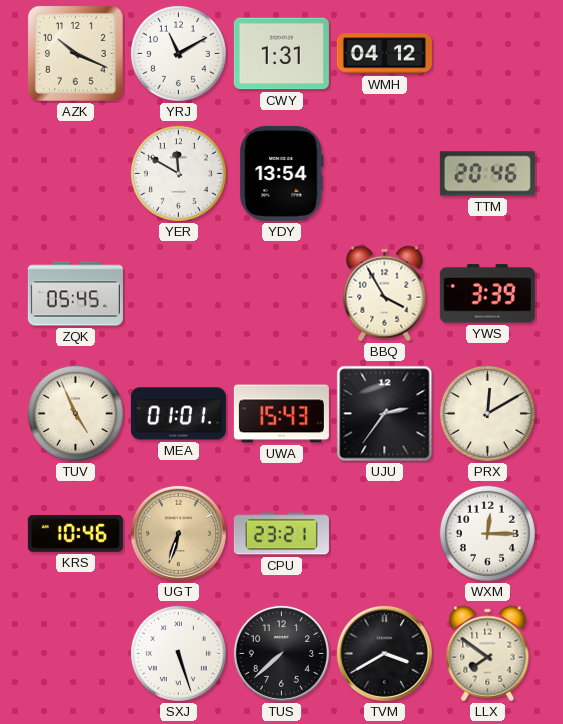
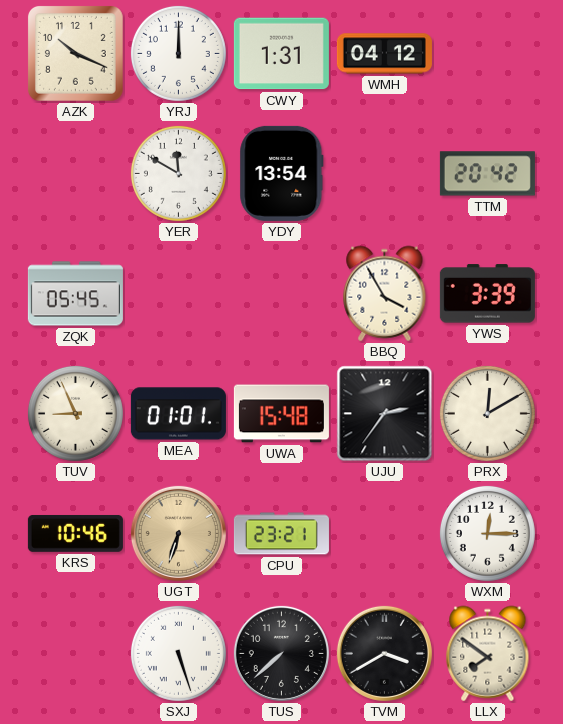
YRJ: 11:10 -> 12:00
TTM: 20:46 -> 20:42
TUV: 4:56 -> 8:56
UWA: 15:43 -> 15:48
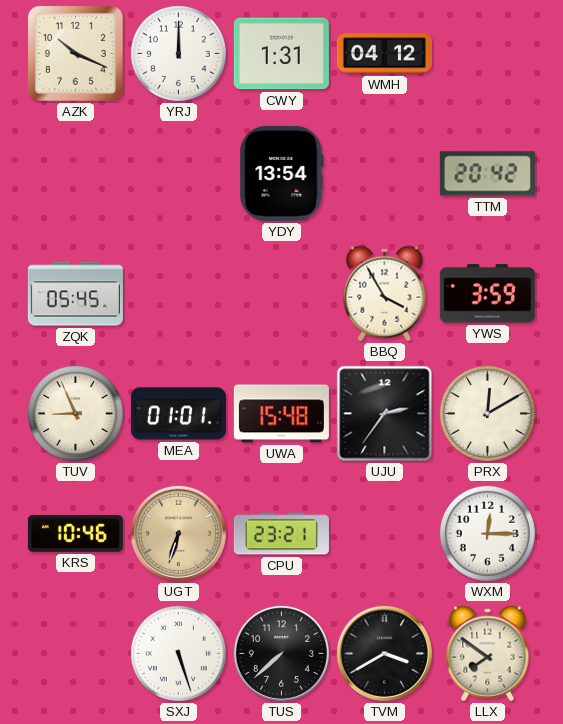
YER: 11:50 -> none
YWS: 3:39 -> 3:59
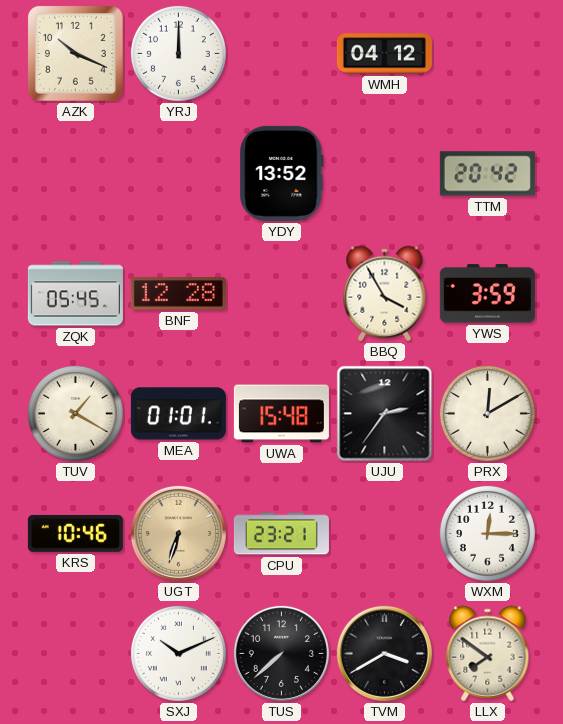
CWY: 1:31 -> none
YDY: 13:54 -> 13:52
BNF: none -> 12:28
TUV: 8:56 -> 1:20
SXJ: 5:27 -> 10:11
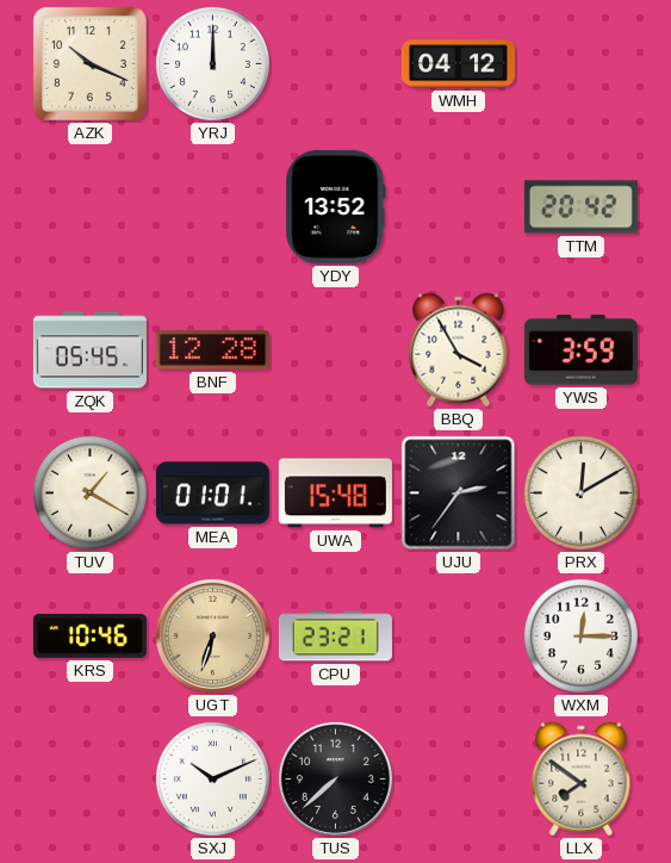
TVM: 3:40 -> none
